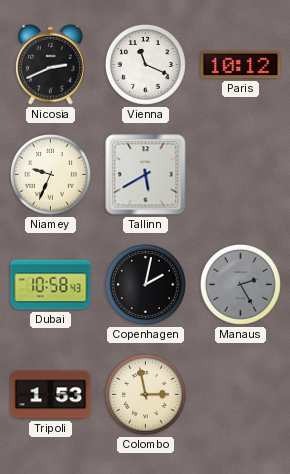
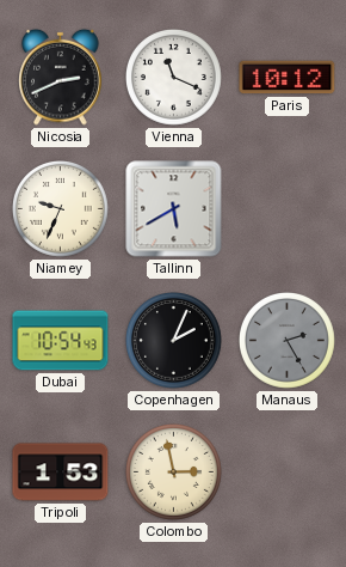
Dubai: 10:58 -> 10:54
Copenhagen: 2:02 -> 2:04
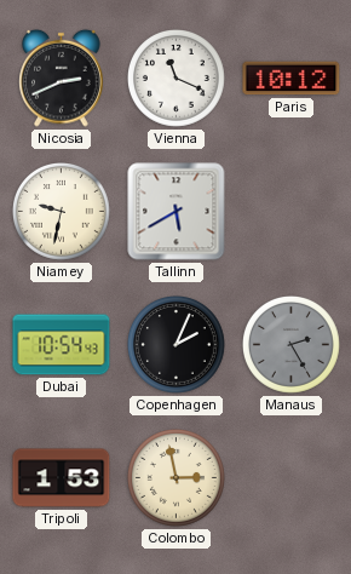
Niamey: 9:34 -> 9:32
